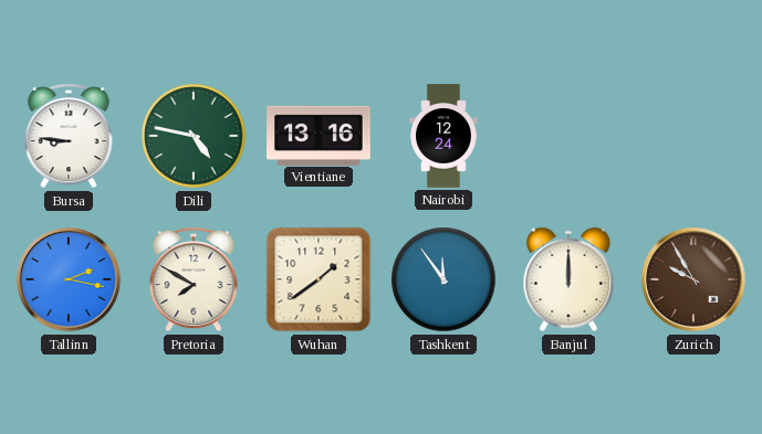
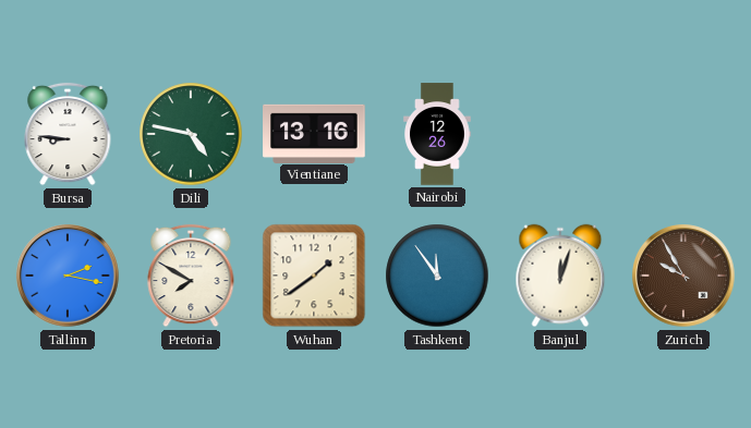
Nairobi: 12:24 -> 12:26
Banjul: 12:00 -> 12:03
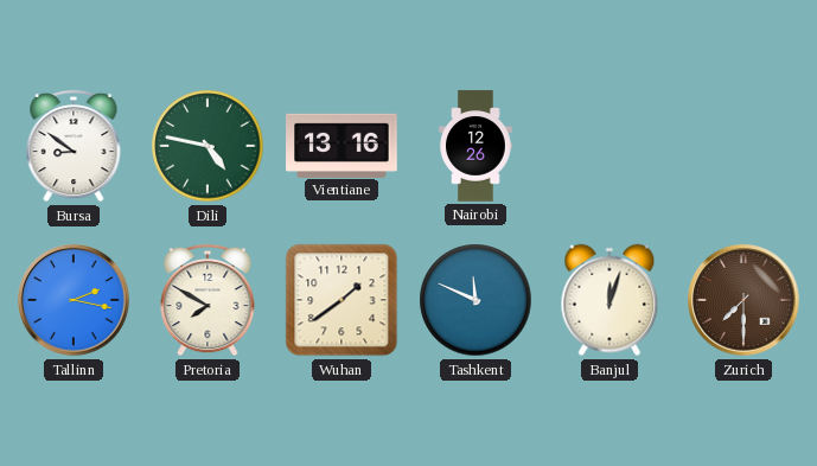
Bursa: 8:46 -> 8:51
Tashkent: 11:54 -> 11:49
Zurich: 9:55 -> 7:30
